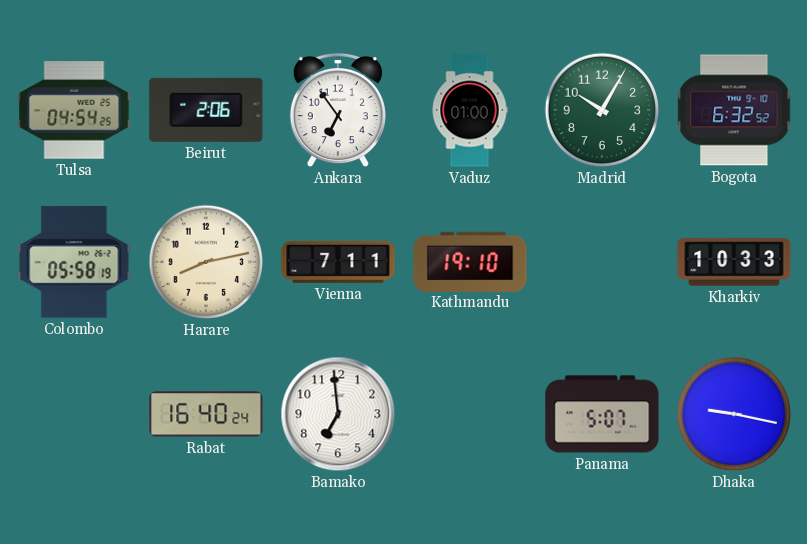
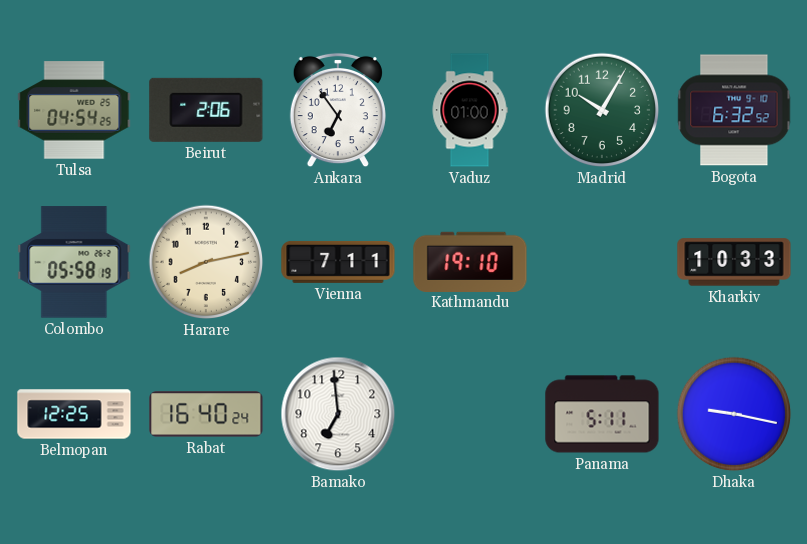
Belmopan: none -> 12:25
Panama: 5:07 -> 5:11
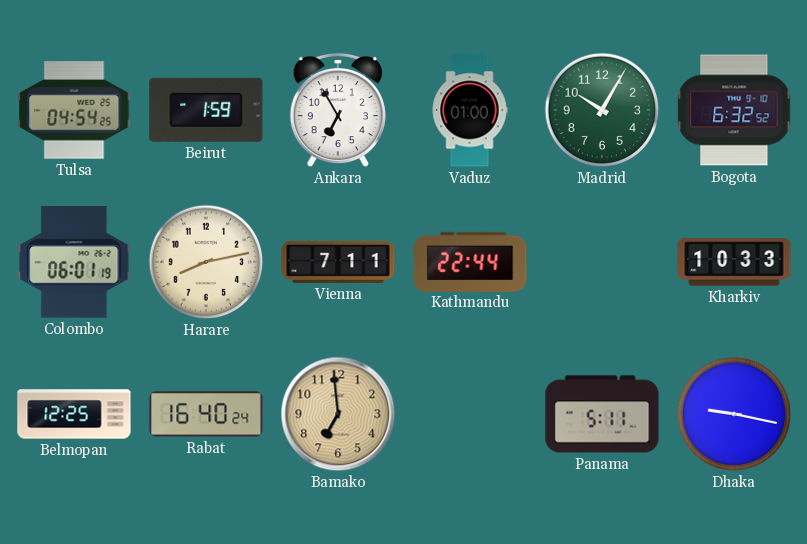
Beirut: 2:06 -> 1:59
Ankara: 6:54 -> 6:55
Colombo: 05:58 -> 06:01
Kathmandu: 19:10 -> 22:44
Bamako dial: white -> champagne
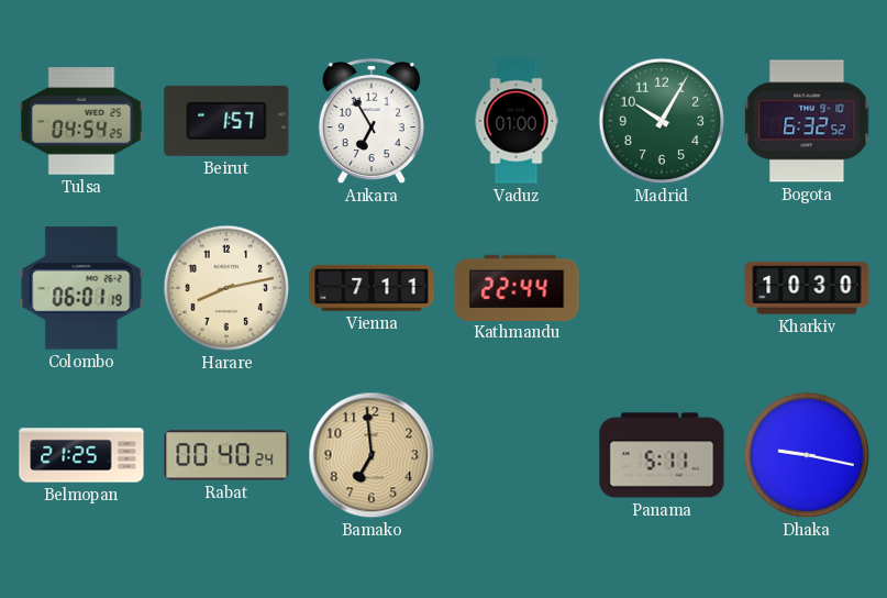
Beirut: 1:59 -> 1:57
Kharkiv: 10:33 -> 10:30
Belmopan: 12:25 -> 21:25
Rabat: 16:40 -> 00:40
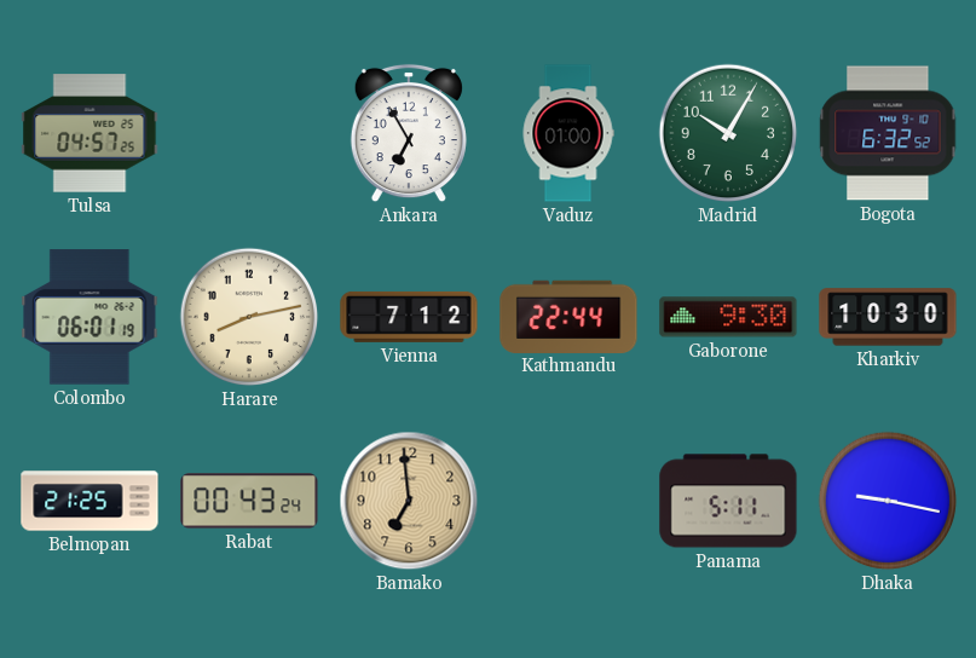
Tulsa: 04:54 -> 04:57
Beirut: 1:57 -> none
Vienna: 7:11 -> 7:12
Gaborone: none -> 9:30
Rabat: 00:40 -> 00:43
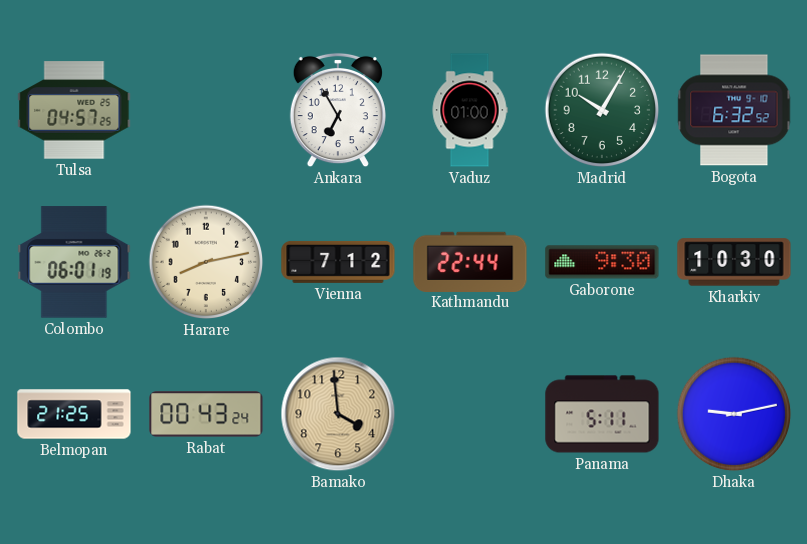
Bamako: 6:59 -> 3:59
Dhaka: 9:17 -> 9:13
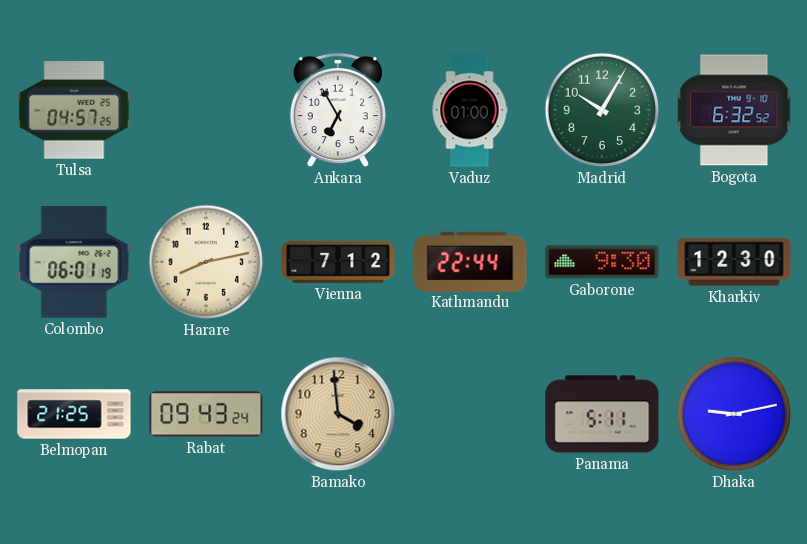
Kharkiv: 10:30 -> 12:30
Rabat: 00:43 -> 09:43
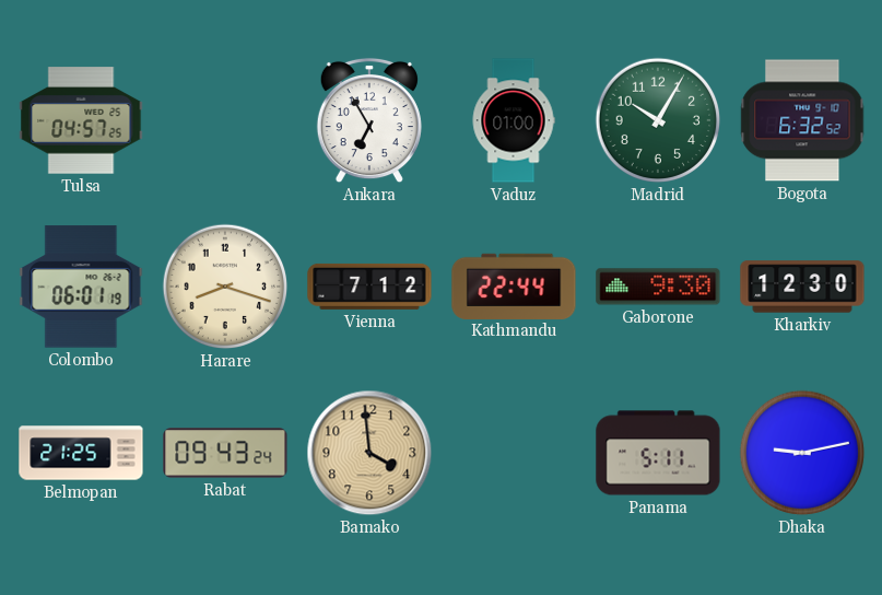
Harare: 8:13 -> 8:18
